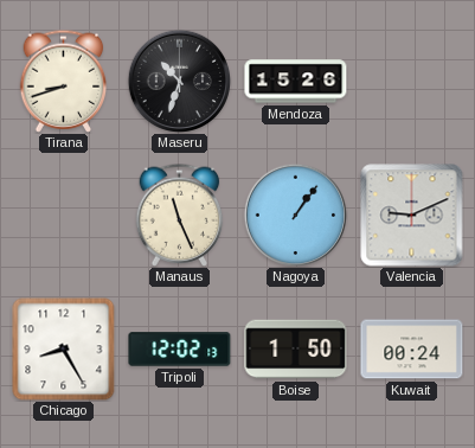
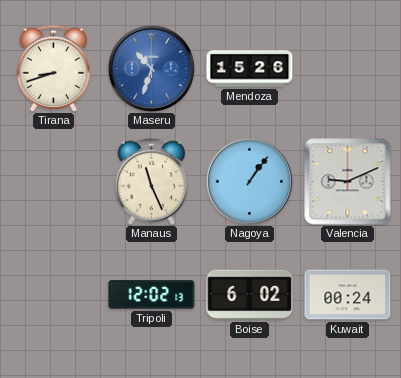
Maseru dial: black -> blue
Chicago: 8:25 -> none
Boise: 1:50 -> 6:02
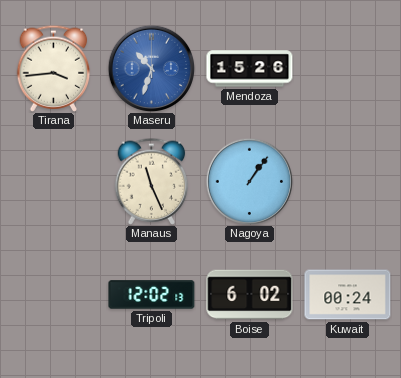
Tirana: 8:42 -> 3:44
Valencia: 9:11 -> none
